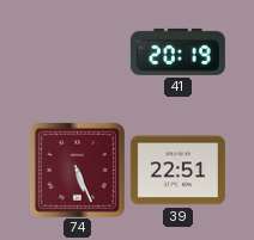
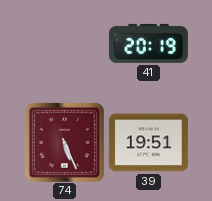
39: 22:51 -> 19:51
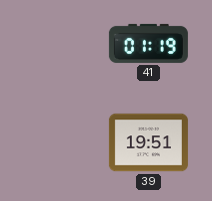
41: 20:19 -> 01:19
74: 5:26 -> none
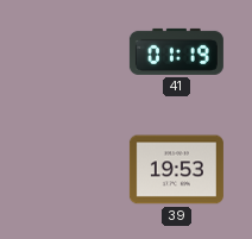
39: 19:51 -> 19:53
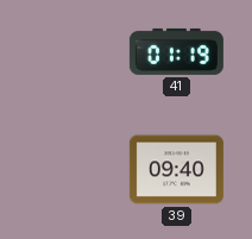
39: 19:53 -> 09:40
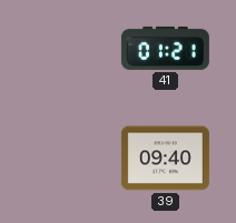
41: 01:19 -> 01:21
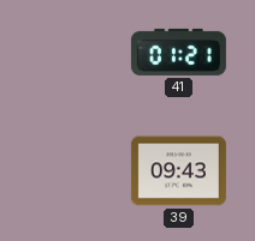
39: 09:40 -> 09:43
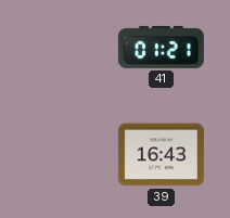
39: 09:43 -> 16:43
